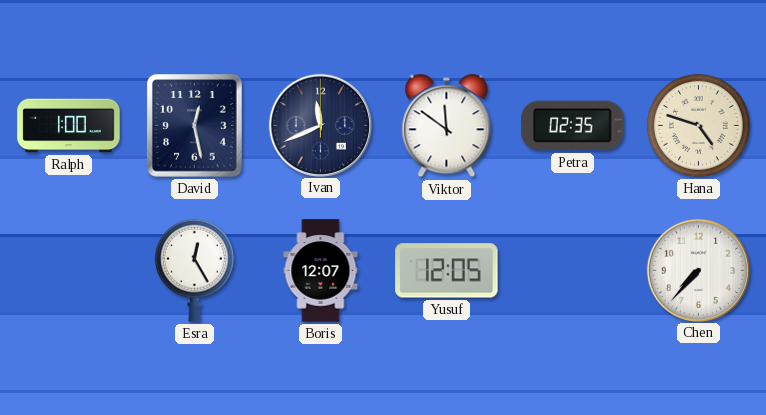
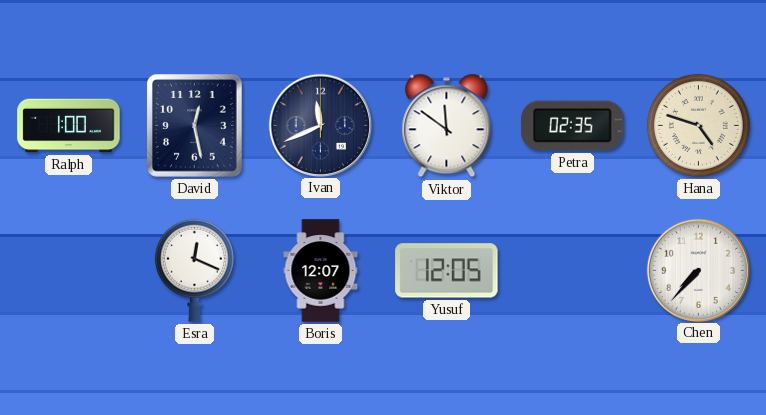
Esra: 12:25 -> 12:19
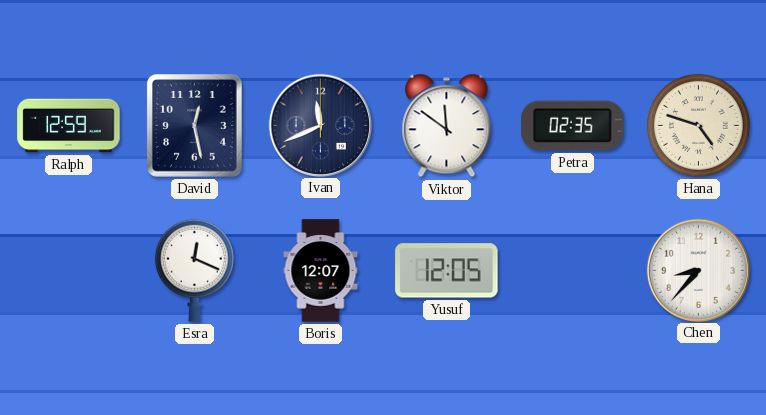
Ralph: 1:00 -> 12:59
Chen: 7:37 -> 8:37
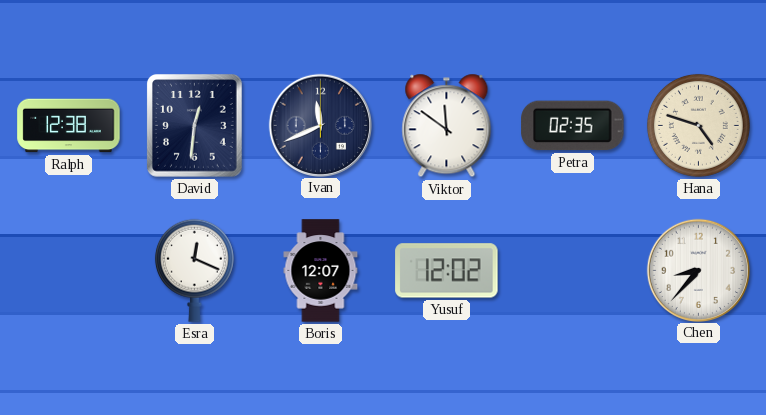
Ralph: 12:59 -> 12:38
David: 12:28 -> 12:31
Yusuf: 12:05 -> 12:02
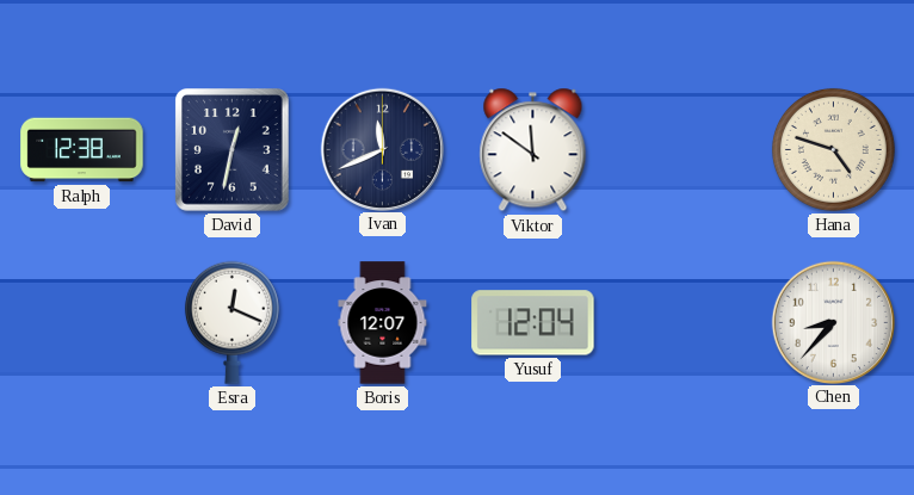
David: 12:31 -> 12:32
Petra: 02:35 -> none
Yusuf: 12:02 -> 12:04
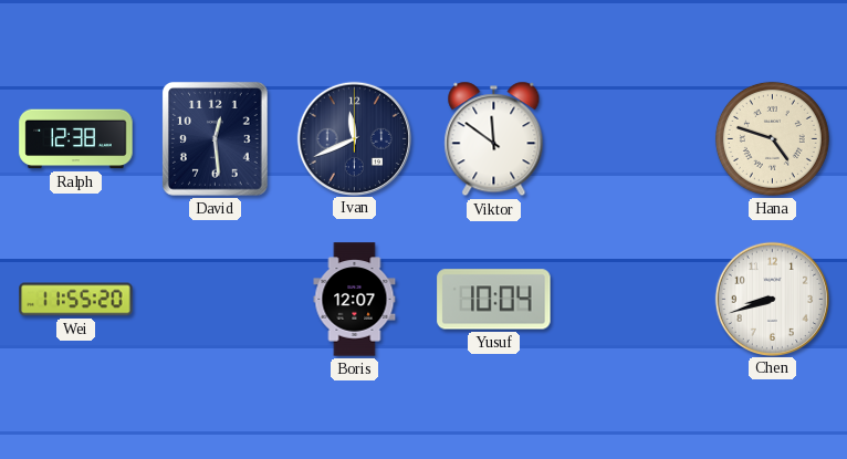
David: 12:32 -> 12:29
Wei: none -> 11:55
Esra: 12:19 -> none
Yusuf: 12:04 -> 10:04
Chen: 8:37 -> 8:42
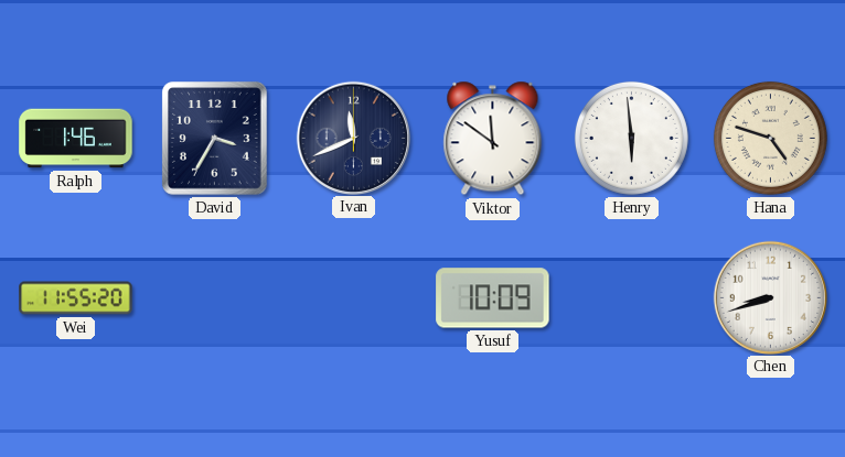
Ralph: 12:38 -> 1:46
David: 12:29 -> 3:35
Henry: none -> 5:59
Boris: 12:07 -> none
Yusuf: 10:04 -> 10:09
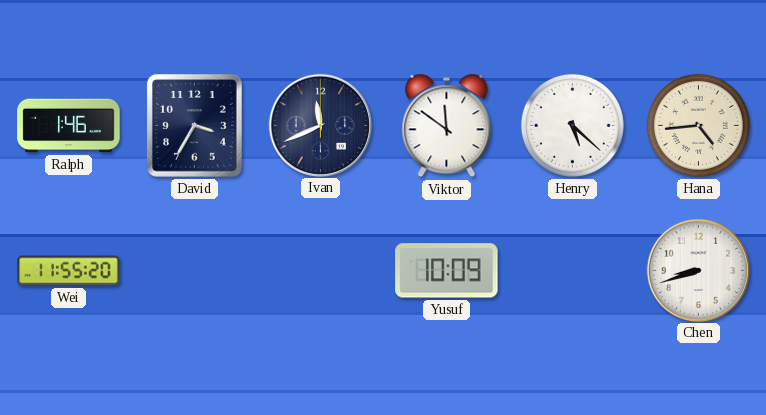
Henry: 5:59 -> 5:22
Hana: 4:48 -> 4:44
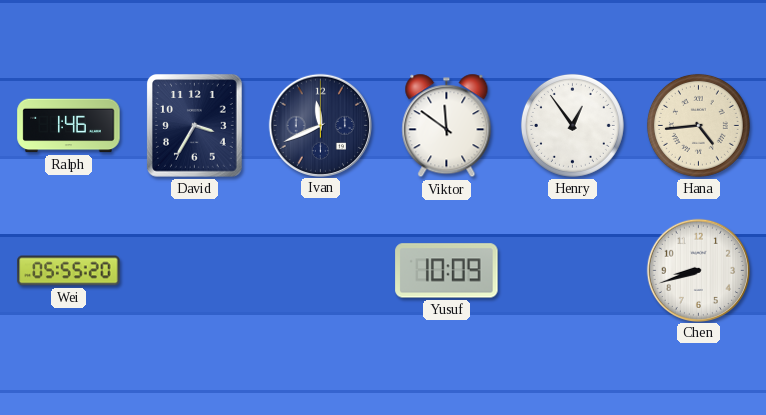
Henry: 5:22 -> 12:54
Wei: 11:55 -> 05:55
